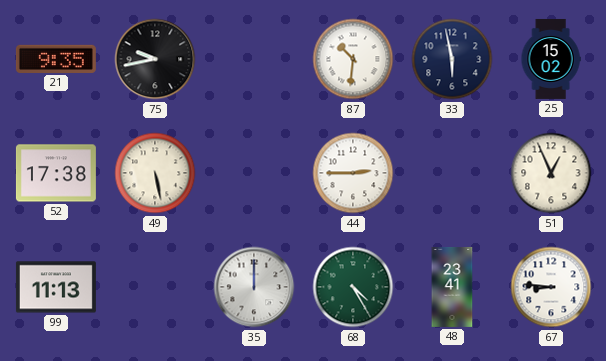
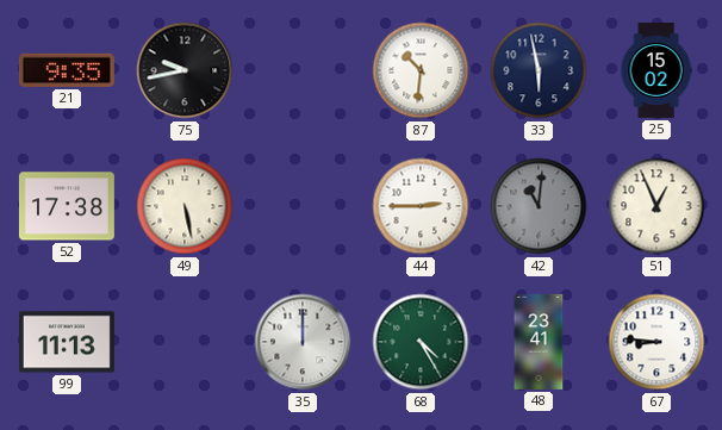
42: none -> 11:01
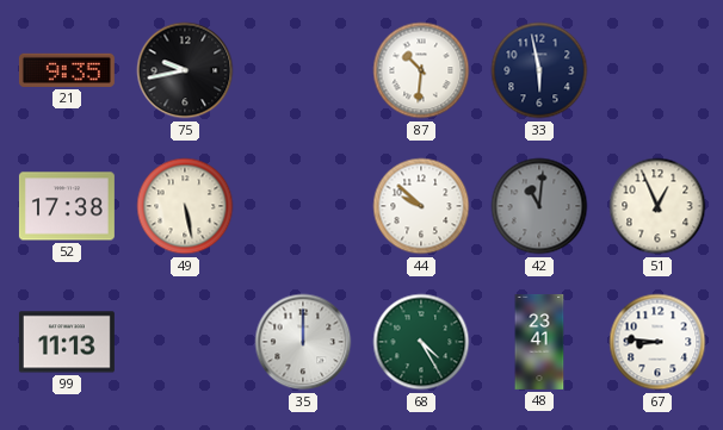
25: 15:02 -> none
44: 2:45 -> 9:52
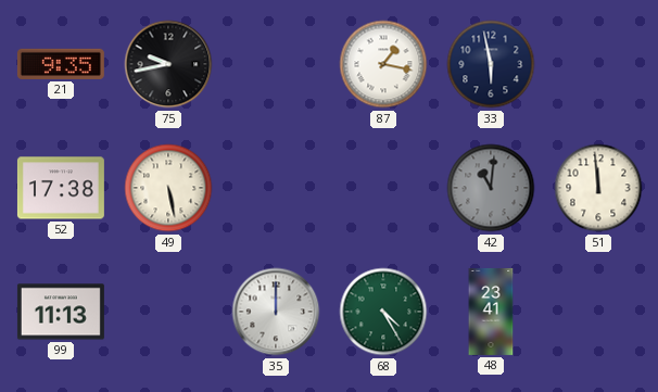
87: 10:31 -> 1:17
44: 9:52 -> none
51: 12:56 -> 11:59
67: 8:46 -> none
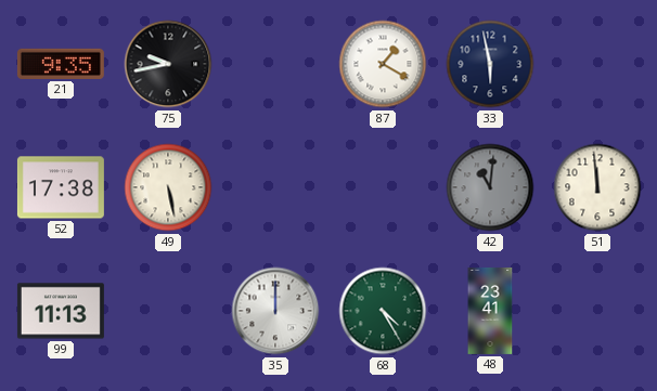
87: 1:17 -> 1:20
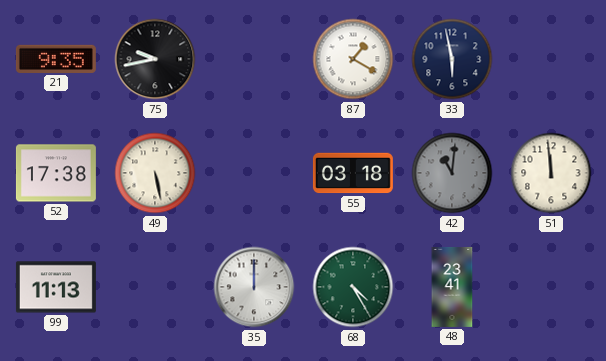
55: none -> 03:18
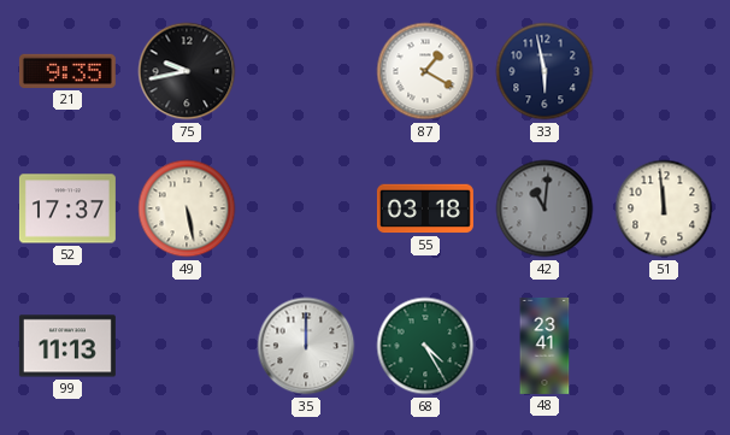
52: 17:38 -> 17:37
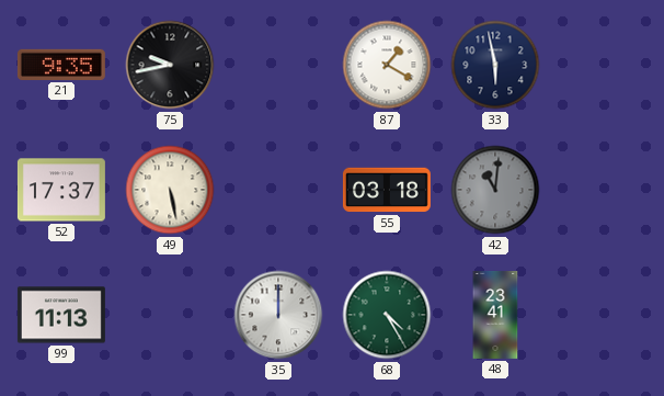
51: 11:59 -> none
